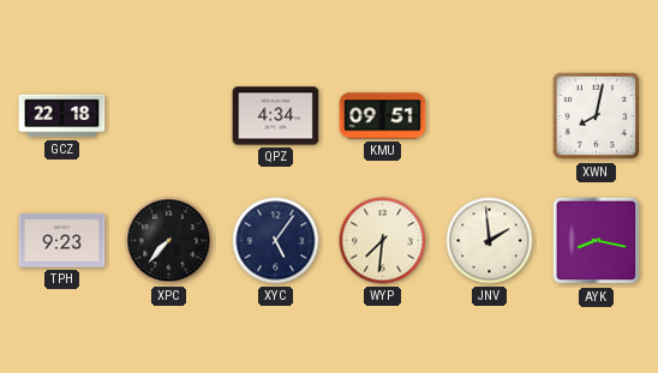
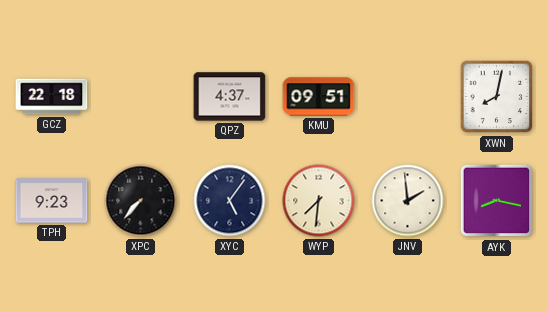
QPZ: 4:34 -> 4:37
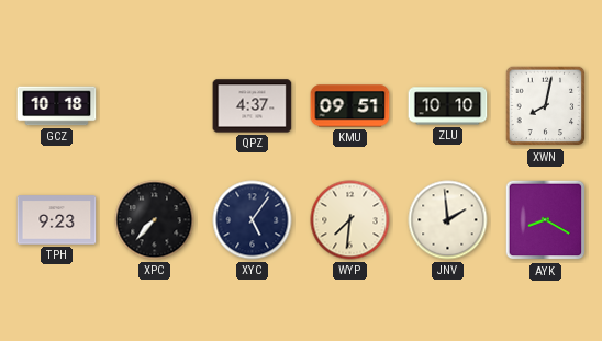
GCZ: 22:18 -> 10:18
ZLU: none -> 10:10
AYK: 8:17 -> 8:20
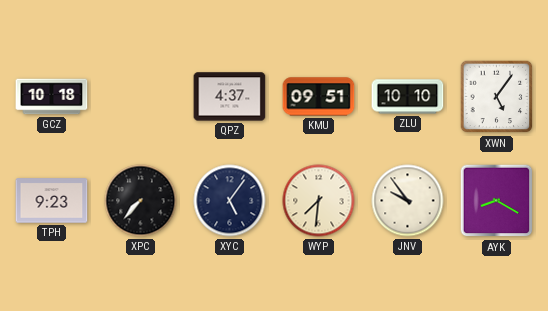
XWN: 8:02 -> 5:06
JNV: 1:59 -> 9:54
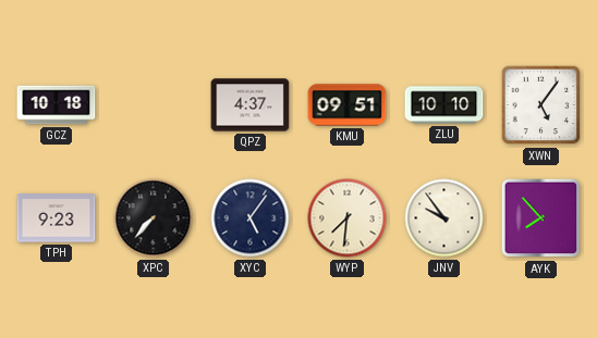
AYK: 8:20 -> 7:53
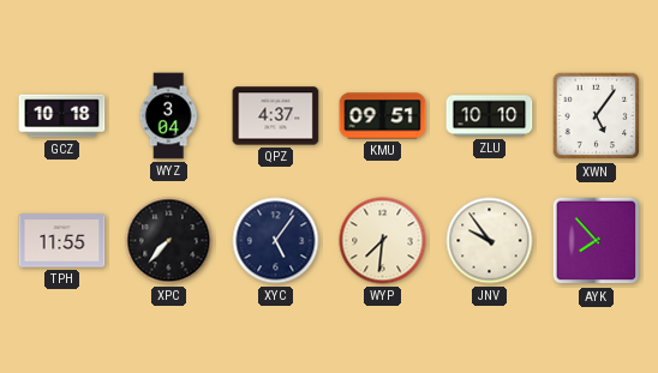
WYZ: none -> 3:04
TPH: 9:23 -> 11:55
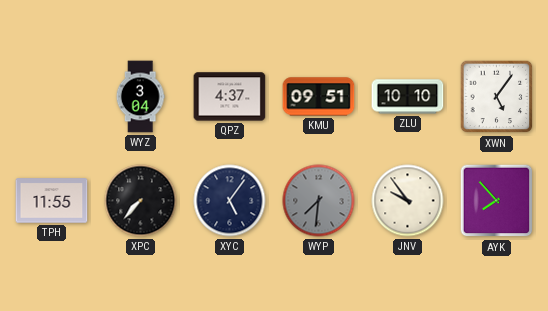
GCZ: 10:18 -> none
WYP dial: cream -> grey
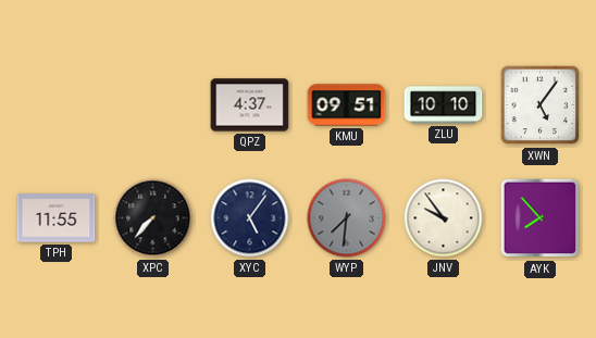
WYZ: 3:04 -> none
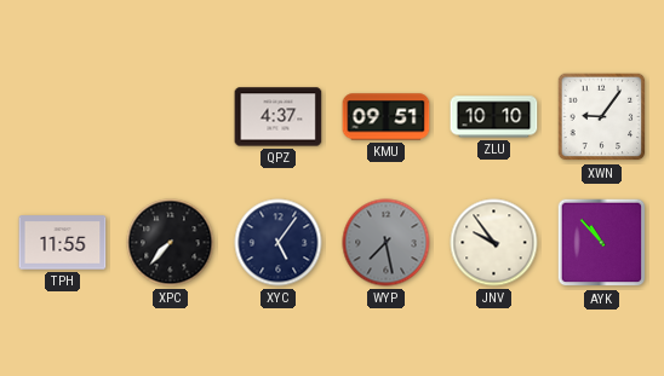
XWN: 5:06 -> 9:06
WYP: 7:31 -> 7:28
AYK: 7:53 -> 10:53
